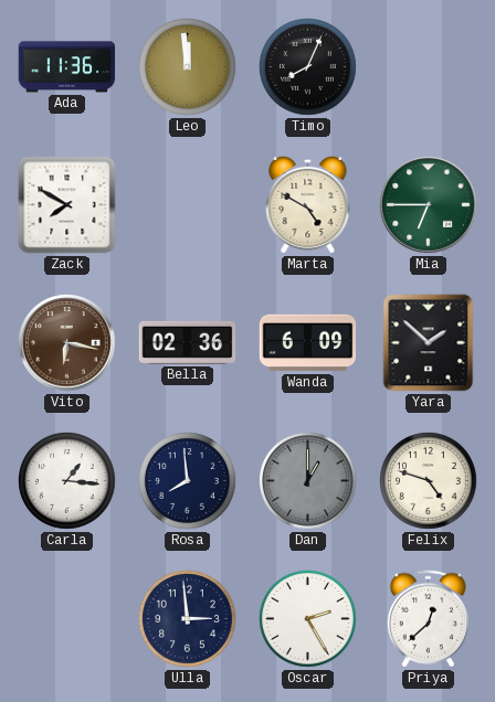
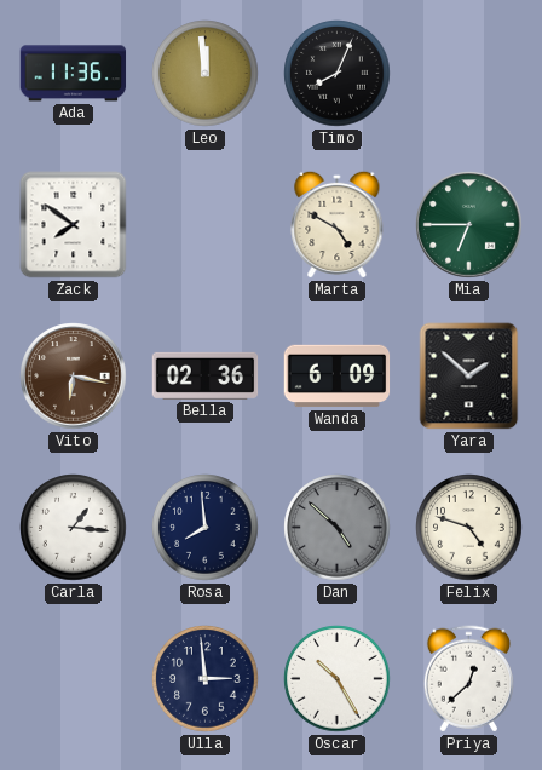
Zack: 7:50 -> 7:51
Dan: 1:00 -> 4:52
Oscar: 2:25 -> 10:25
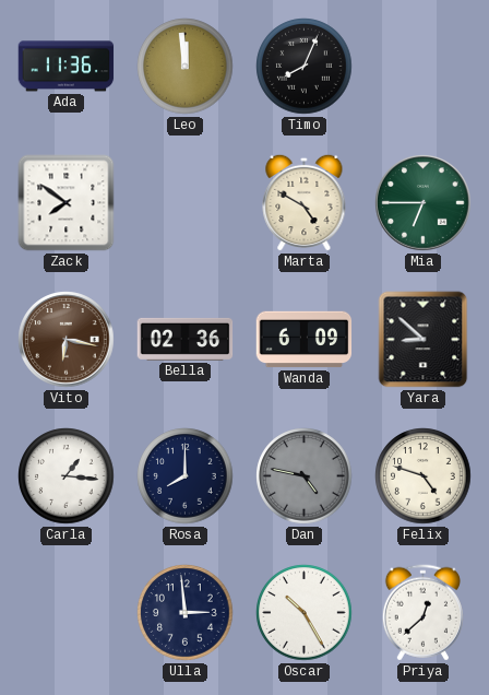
Yara: 1:52 -> 8:52
Rosa: 7:59 -> 8:00
Dan: 4:52 -> 4:47
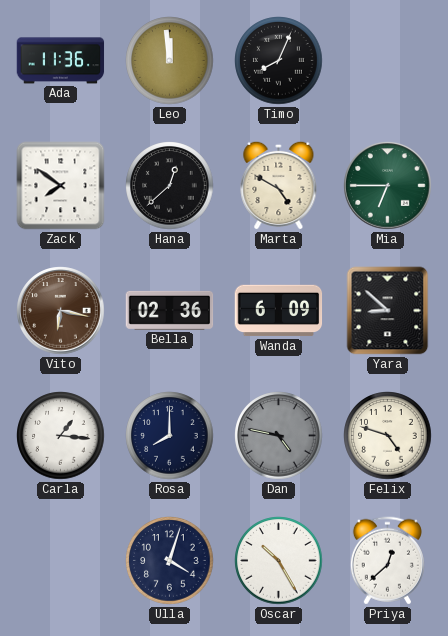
Hana: none -> 12:38
Ulla: 2:59 -> 4:03
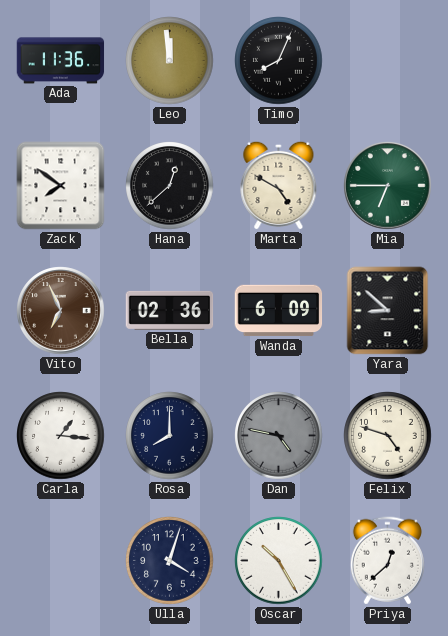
Vito: 6:17 -> 6:56
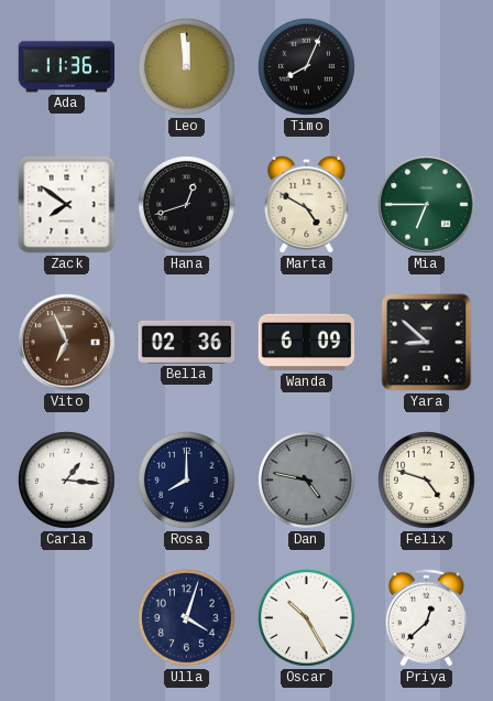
Hana: 12:38 -> 12:42
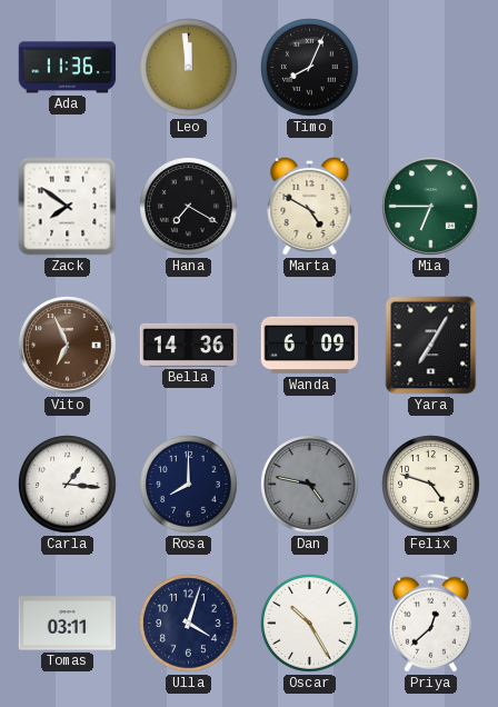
Hana: 12:42 -> 7:20
Bella: 02:36 -> 14:36
Yara: 8:52 -> 7:05
Tomas: none -> 03:11
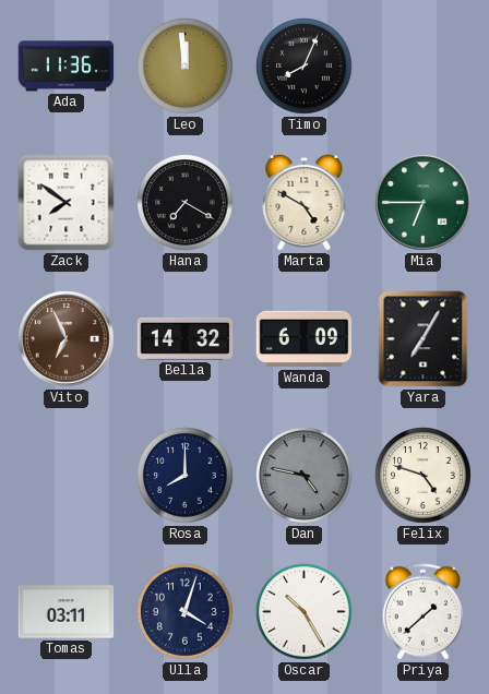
Bella: 14:36 -> 14:32
Carla: 1:16 -> none
Priya: 12:38 -> 1:38
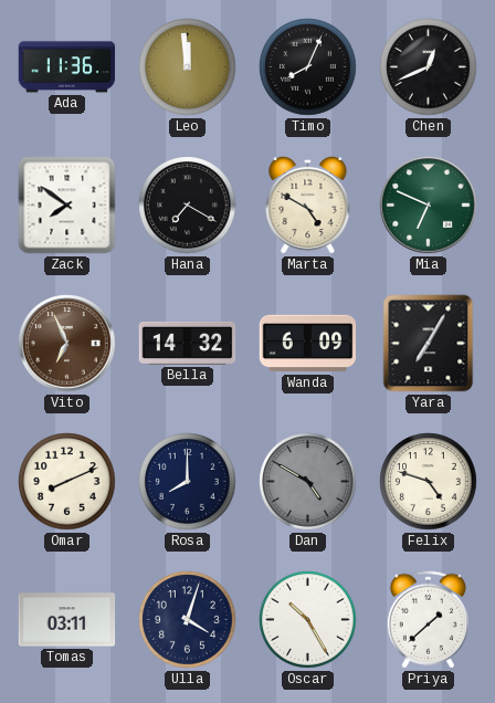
Chen: none -> 12:41
Mia: 6:45 -> 6:49
Omar: none -> 8:11
Dan: 4:47 -> 4:50
